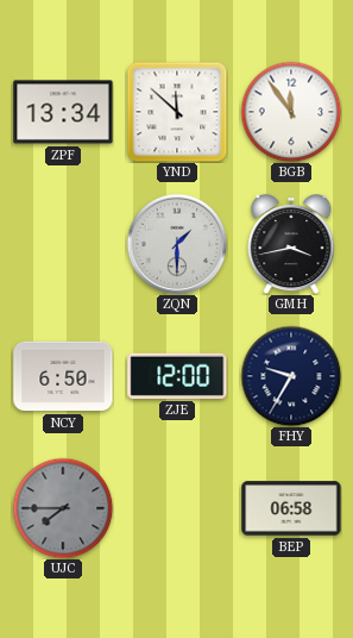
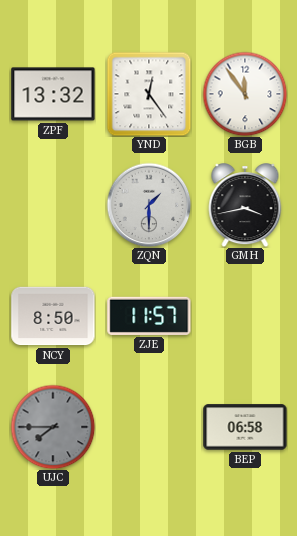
ZPF: 13:34 -> 13:32
YND: 11:52 -> 12:24
NCY: 6:50 -> 8:50
ZJE: 12:00 -> 11:57
FHY: 9:35 -> none
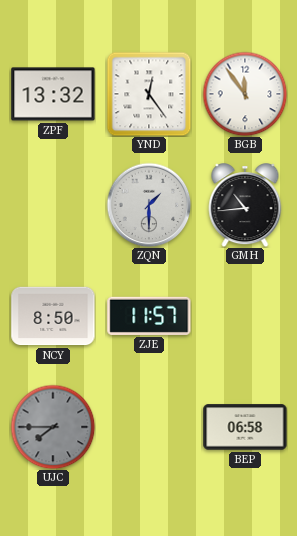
GMH: 3:43 -> 10:44
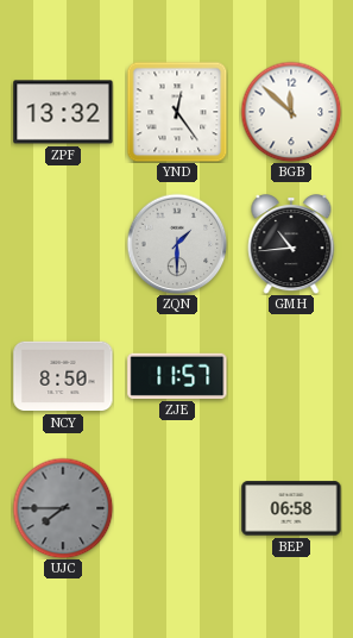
BGB: 11:54 -> 11:52
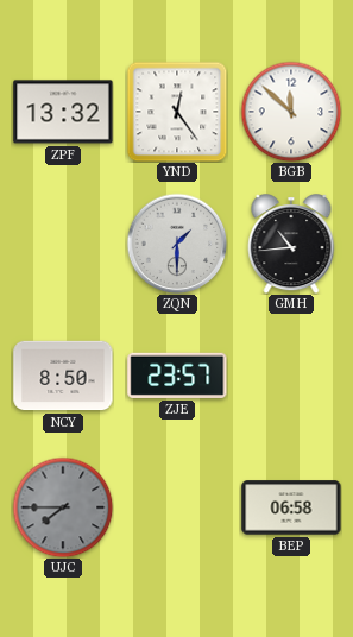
ZJE: 11:57 -> 23:57
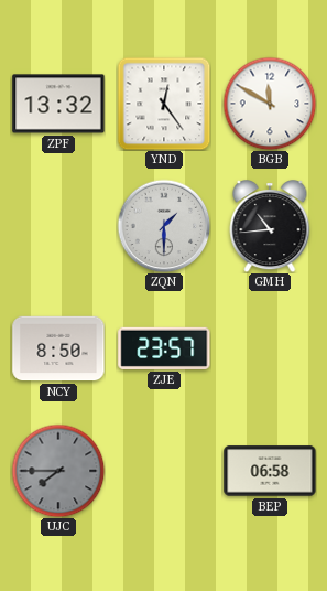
BGB: 11:52 -> 11:50
